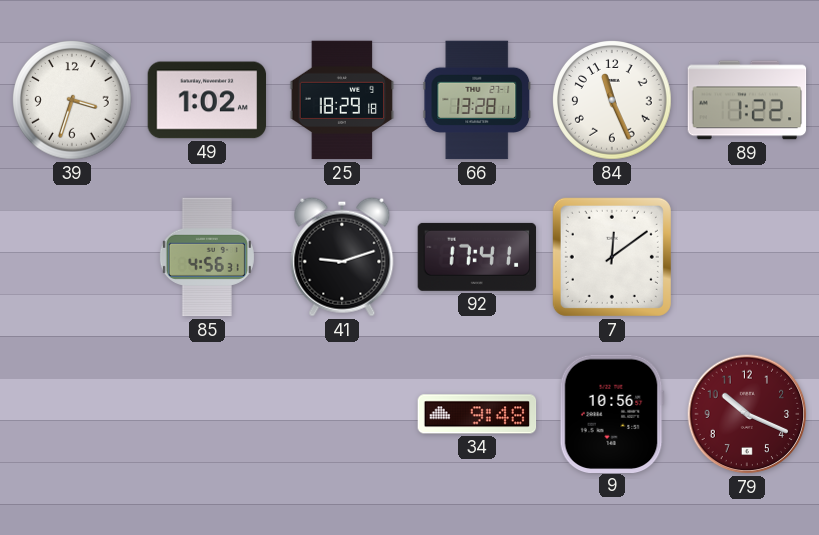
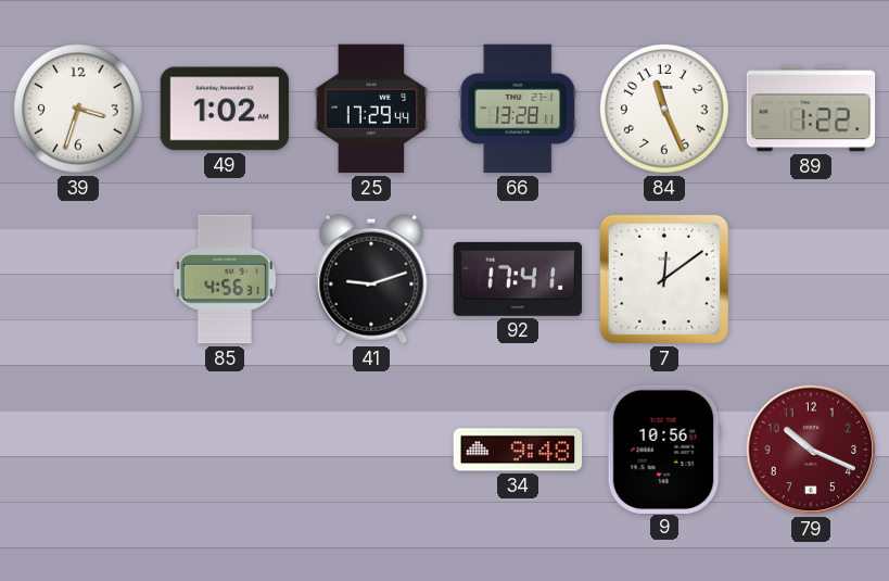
25: 18:29 -> 17:29
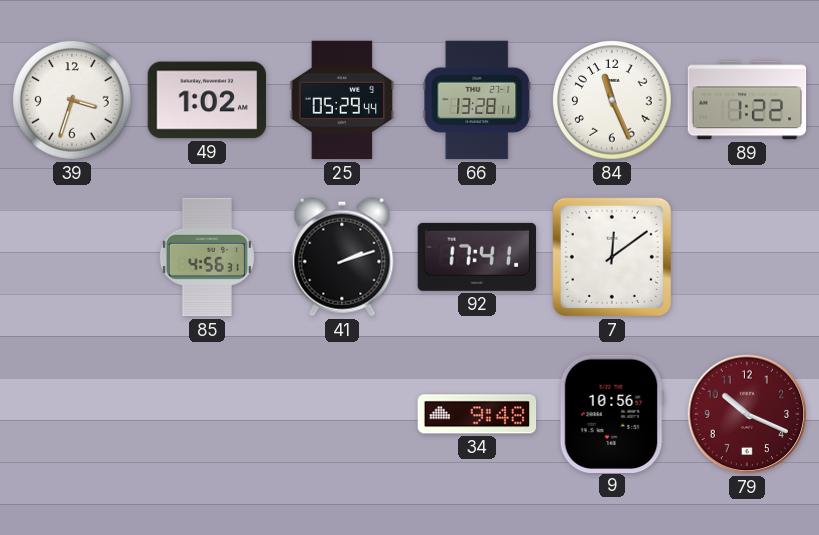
25: 17:29 -> 05:29
41: 9:12 -> 2:12
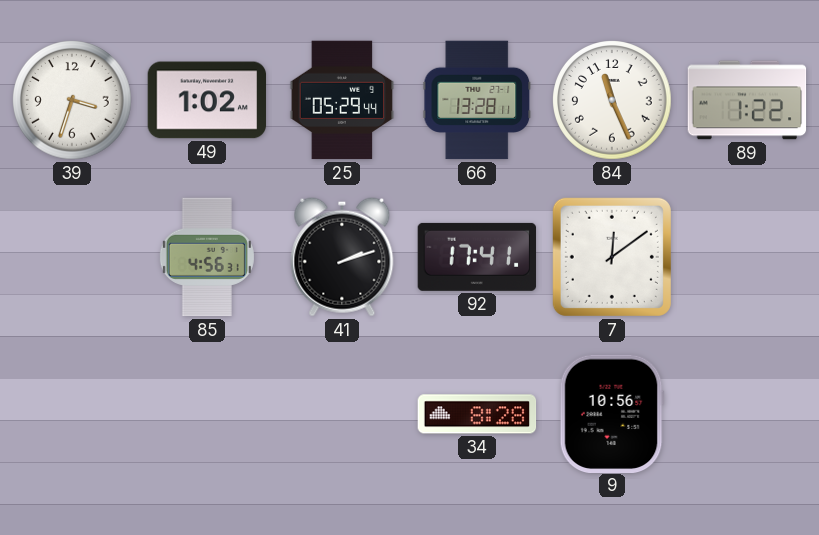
34: 9:48 -> 8:28
79: 10:19 -> none
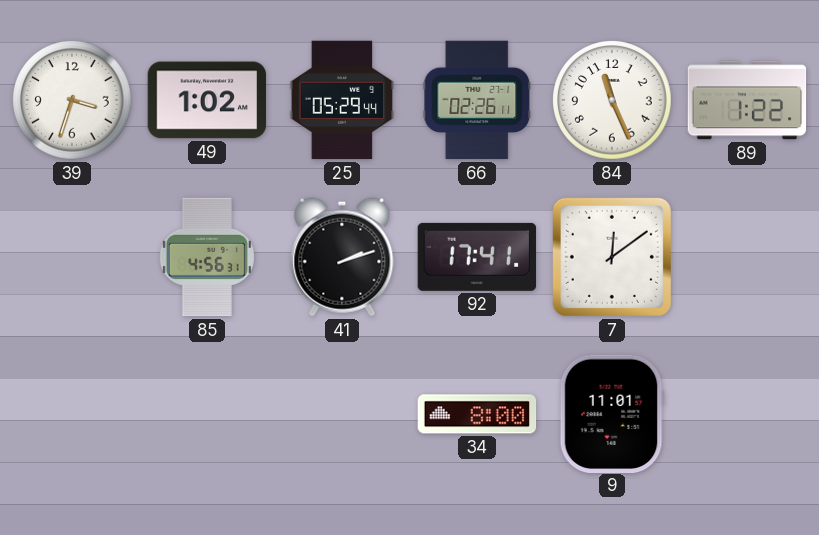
66: 13:28 -> 02:26
34: 8:28 -> 8:00
9: 10:56 -> 11:01
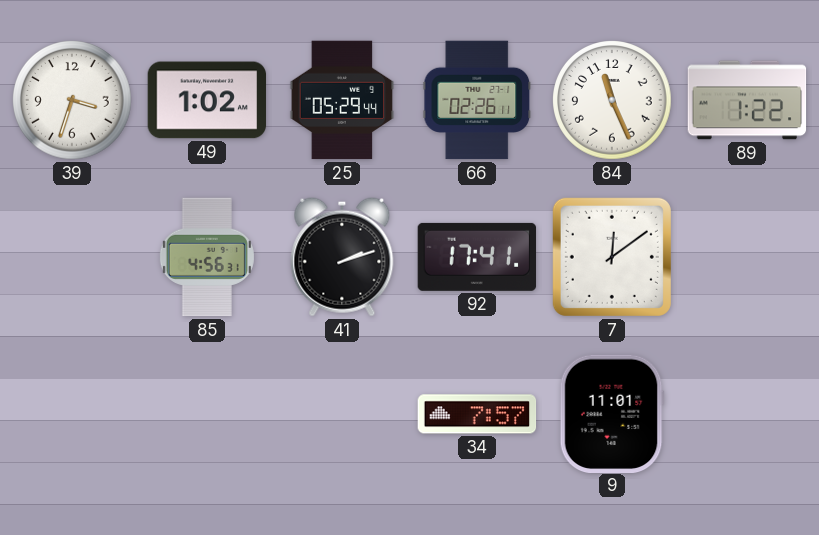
34: 8:00 -> 7:57
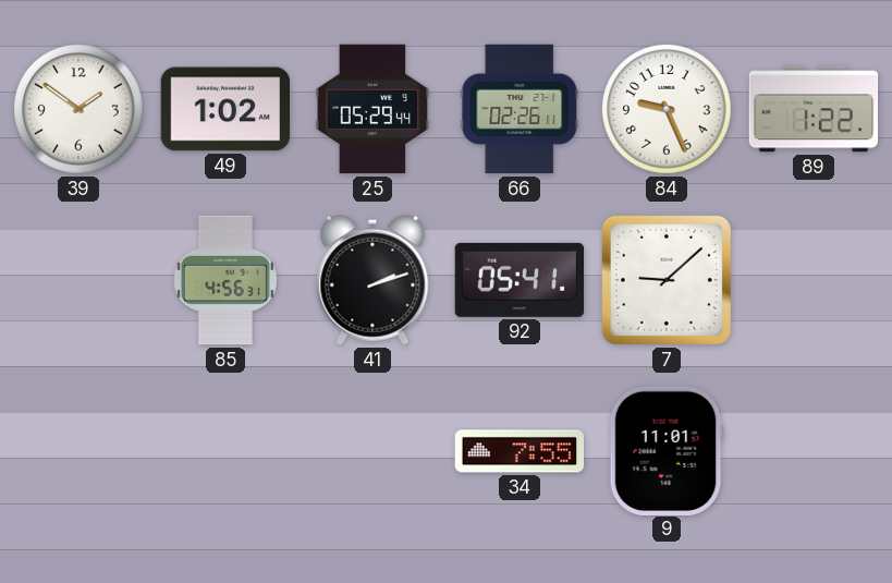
39: 3:33 -> 1:51
84: 11:26 -> 9:26
92: 17:41 -> 05:41
7: 12:09 -> 9:08
34: 7:57 -> 7:55
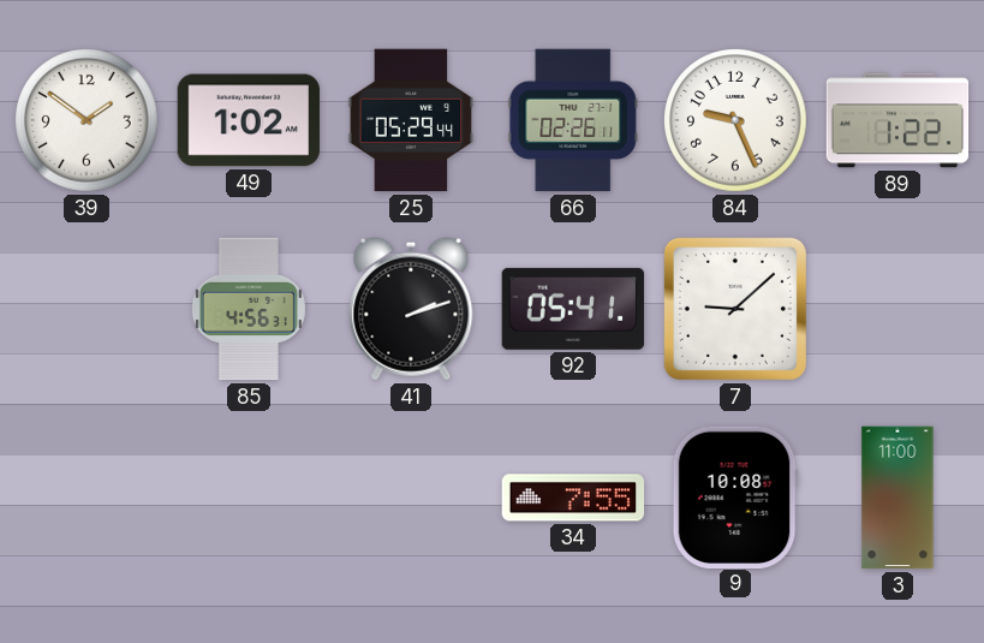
9: 11:01 -> 10:08
3: none -> 11:00
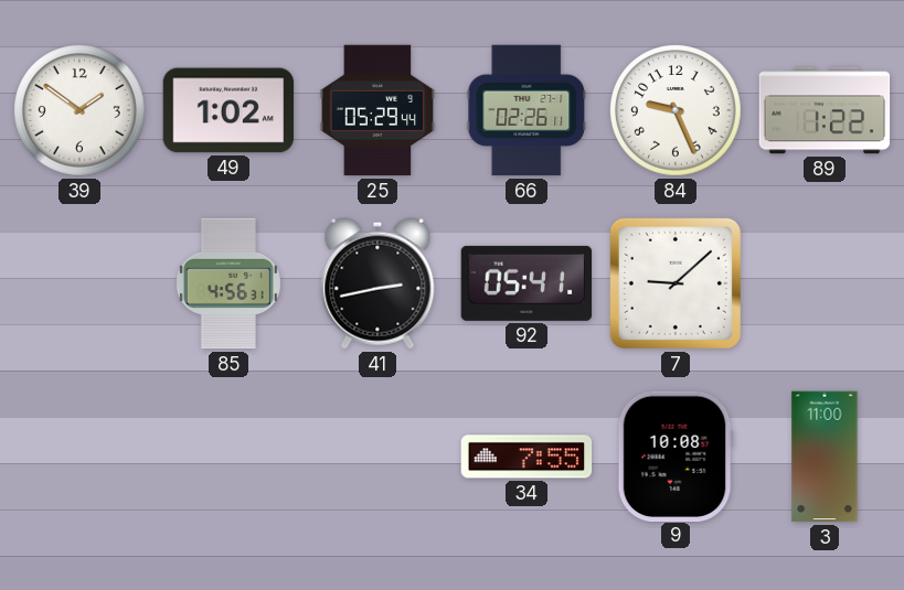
41: 2:12 -> 2:43
